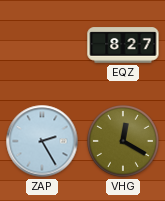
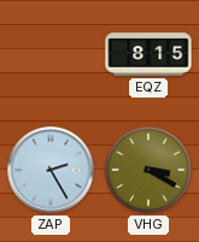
EQZ: 8:27 -> 8:15
VHG: 12:20 -> 3:20
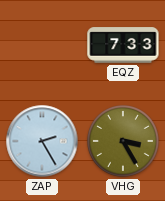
EQZ: 8:15 -> 7:33
VHG: 3:20 -> 3:25
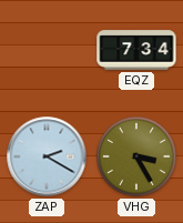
EQZ: 7:33 -> 7:34
ZAP: 2:25 -> 2:20
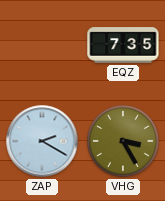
EQZ: 7:34 -> 7:35
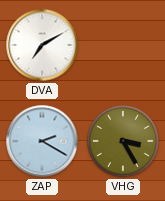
DVA: none -> 7:10
EQZ: 7:35 -> none
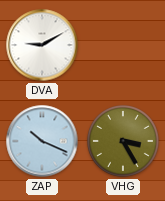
DVA: 7:10 -> 9:10
ZAP: 2:20 -> 10:19
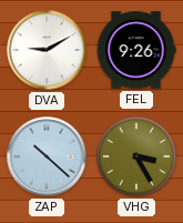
FEL: none -> 9:26
ZAP: 10:19 -> 10:22
